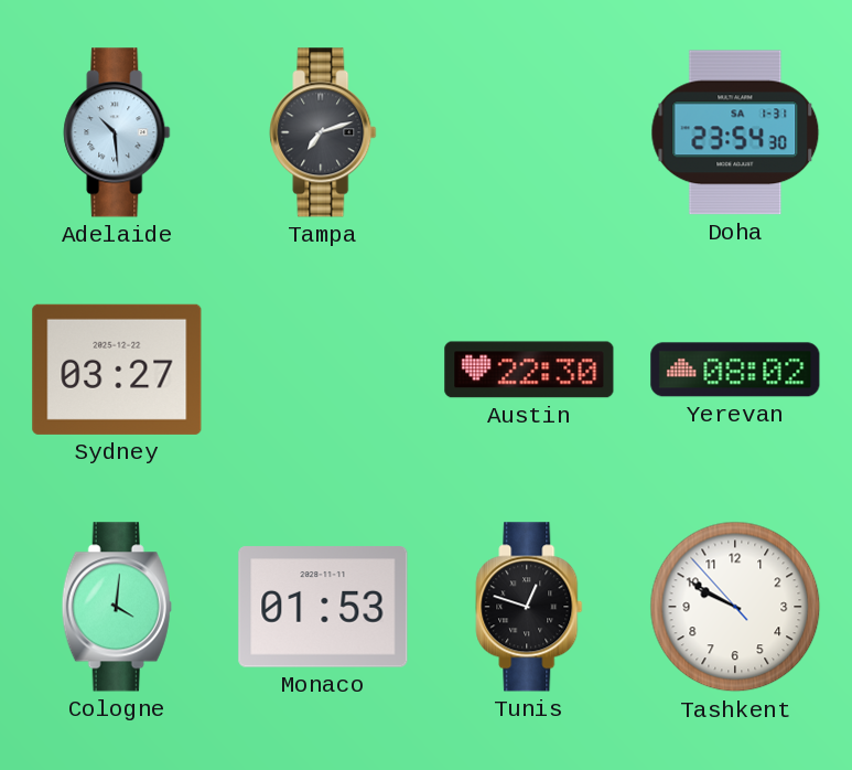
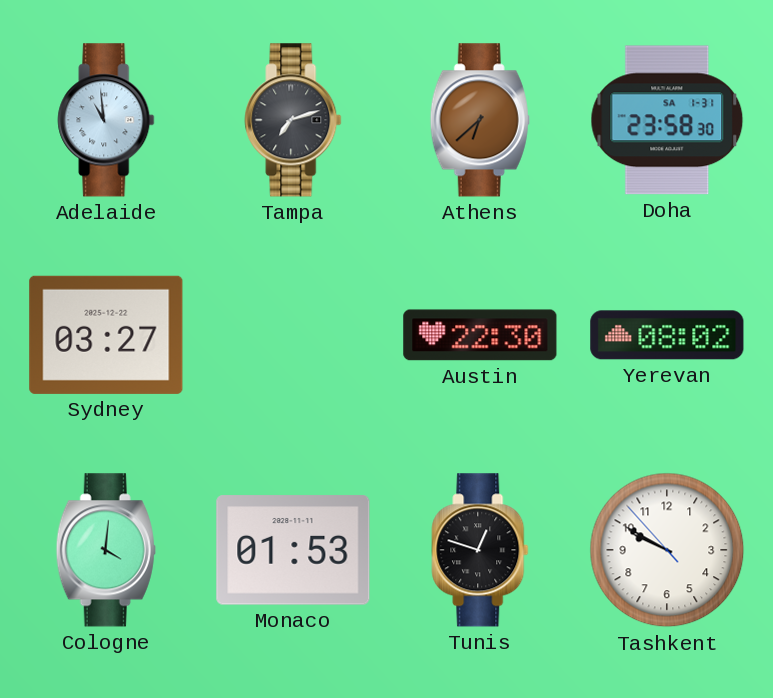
Adelaide: 10:29 -> 10:59
Athens: none -> 6:38
Doha: 23:54 -> 23:58
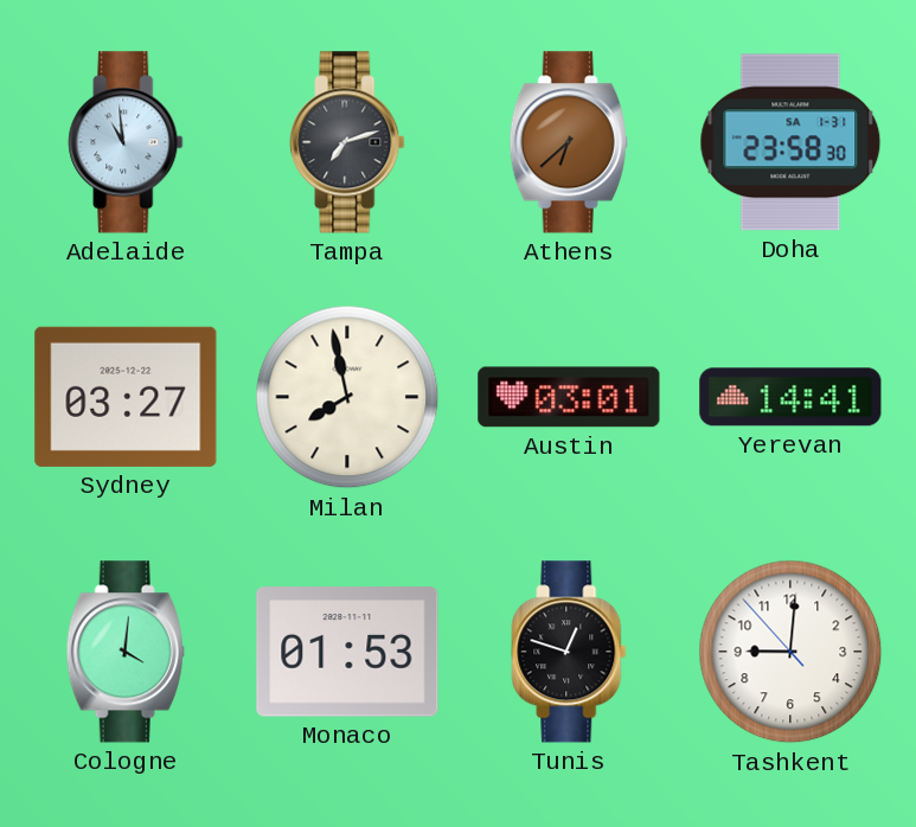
Milan: none -> 7:58
Austin: 22:30 -> 03:01
Yerevan: 08:02 -> 14:41
Tashkent: 9:49 -> 9:00
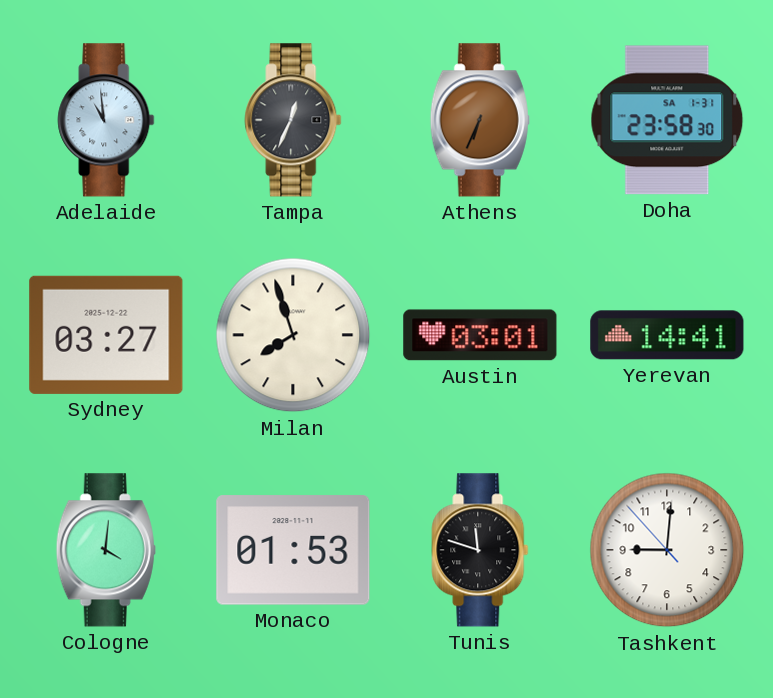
Tampa: 7:12 -> 12:34
Athens: 6:38 -> 6:34
Milan: 7:58 -> 7:57
Tunis: 12:48 -> 11:48
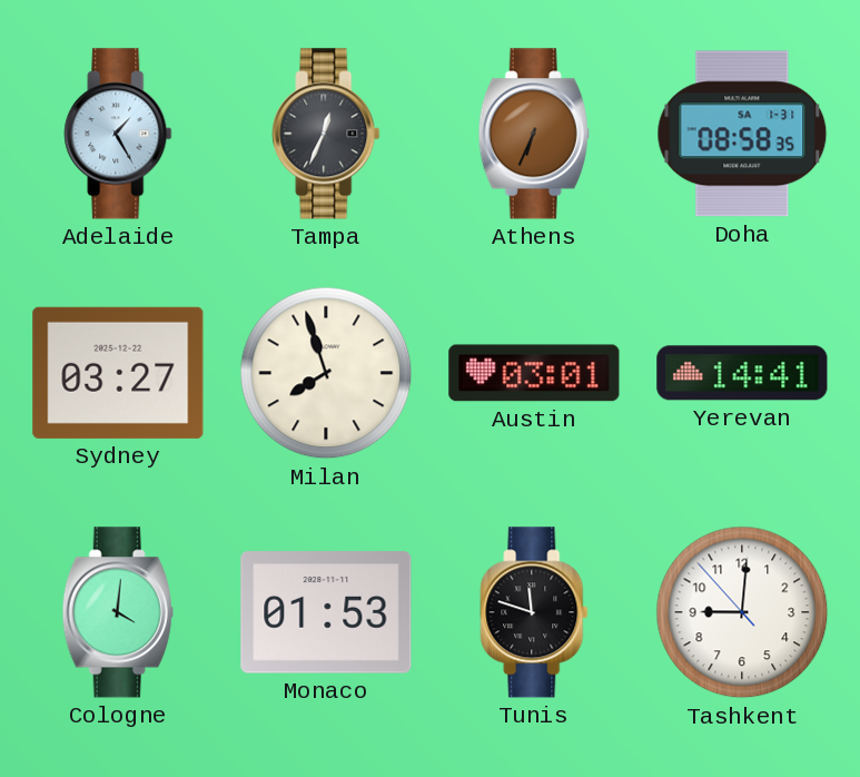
Adelaide: 10:59 -> 1:25
Doha: 23:58 -> 08:58
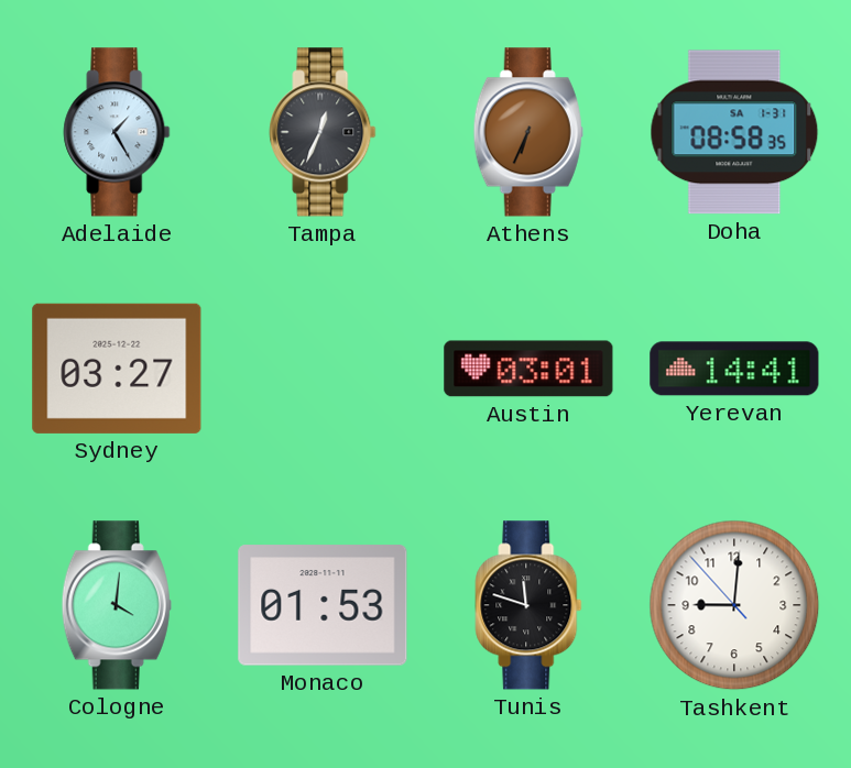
Milan: 7:57 -> none
